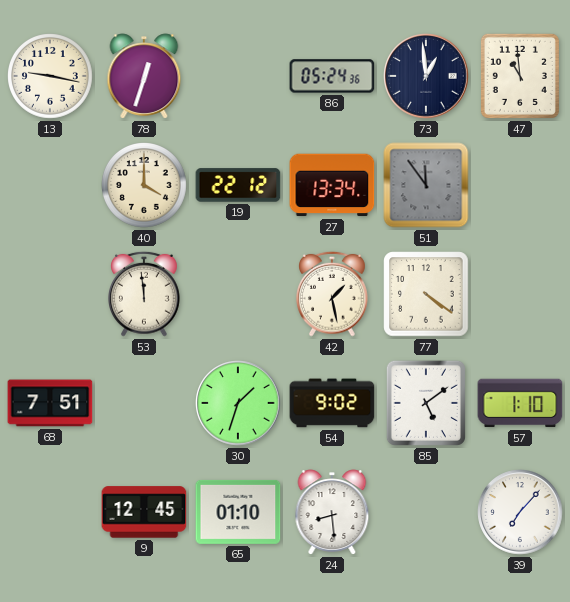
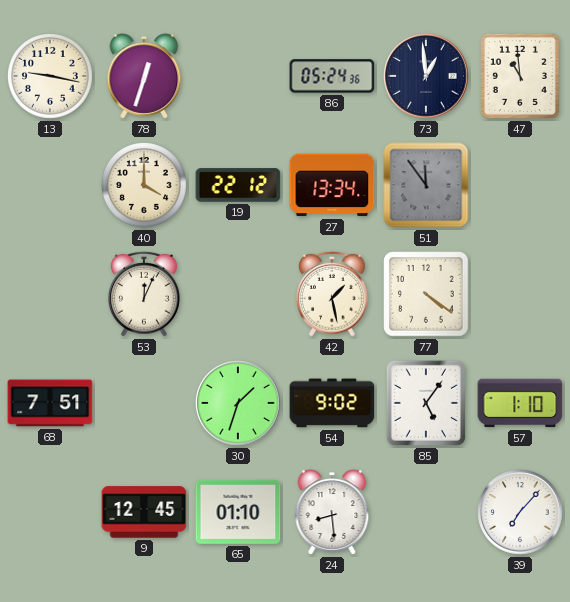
53: 11:59 -> 12:04
85: 5:09 -> 5:06
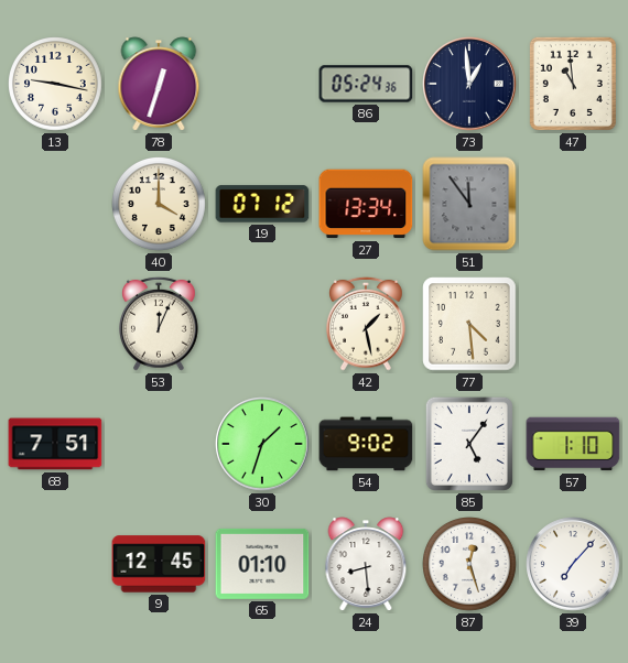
19: 22:12 -> 07:12
77: 4:21 -> 4:29
87: none -> 12:27
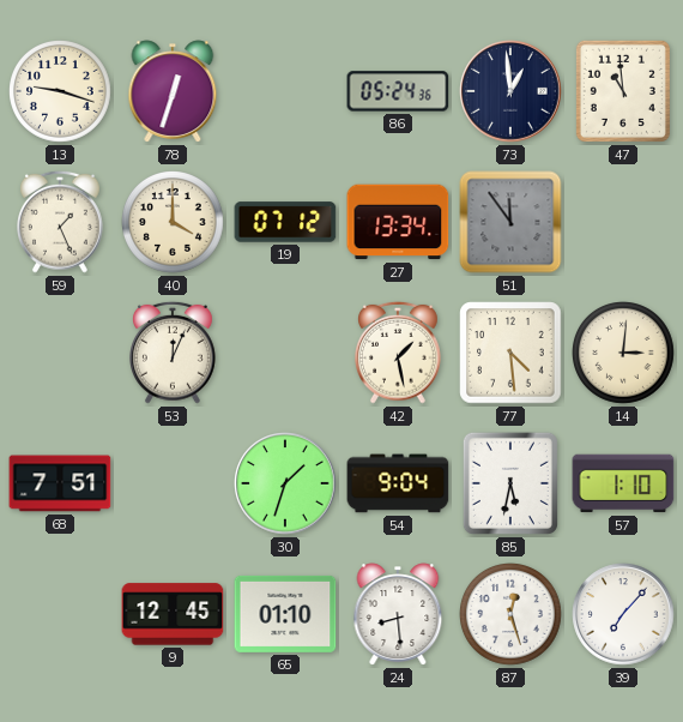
13: 9:17 -> 9:18
59: none -> 1:26
14: none -> 3:01
54: 9:02 -> 9:04
85: 5:06 -> 5:32
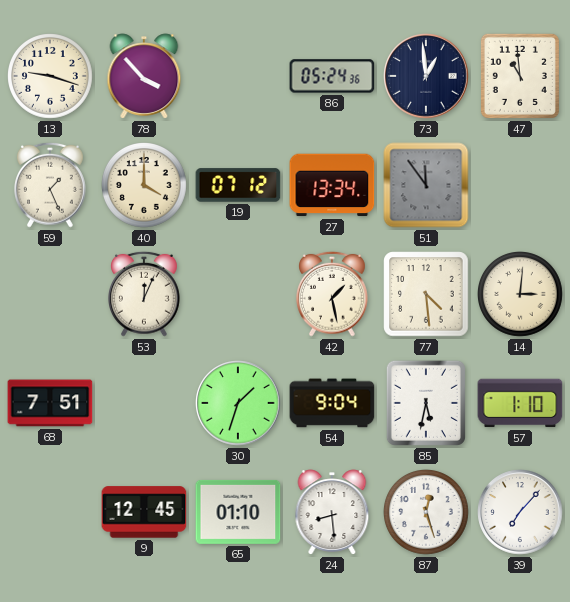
78: 12:33 -> 3:53
